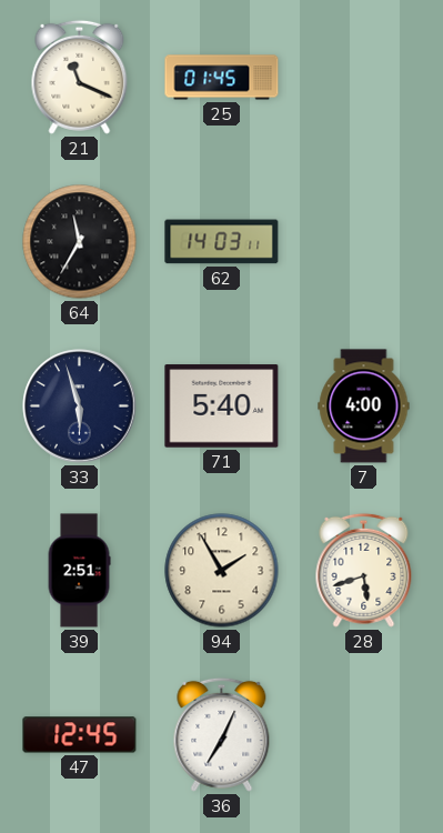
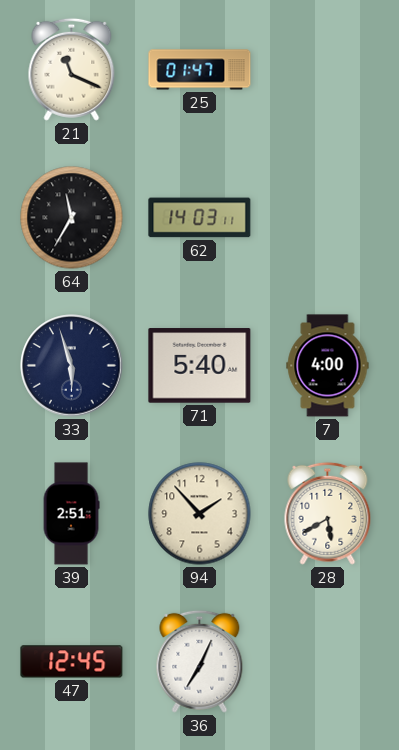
25: 01:45 -> 01:47
94: 1:55 -> 1:53
28: 5:42 -> 5:40
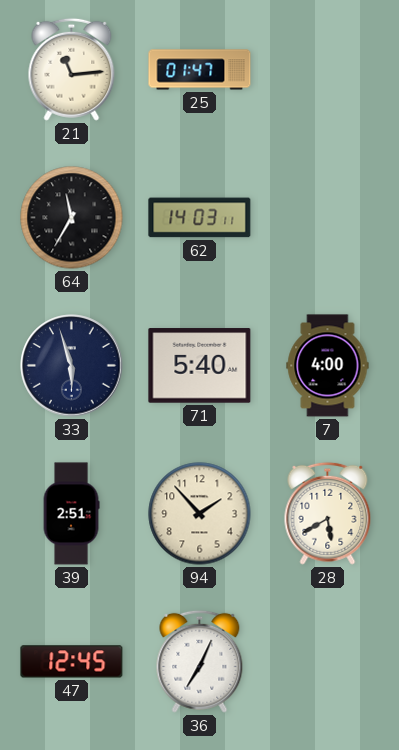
21: 11:19 -> 11:14
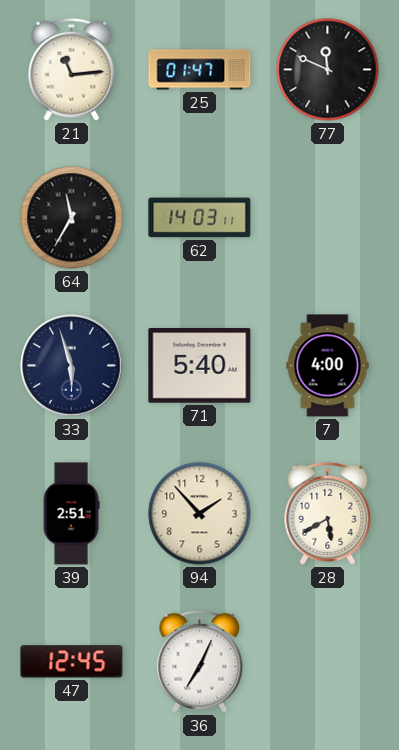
77: none -> 11:49
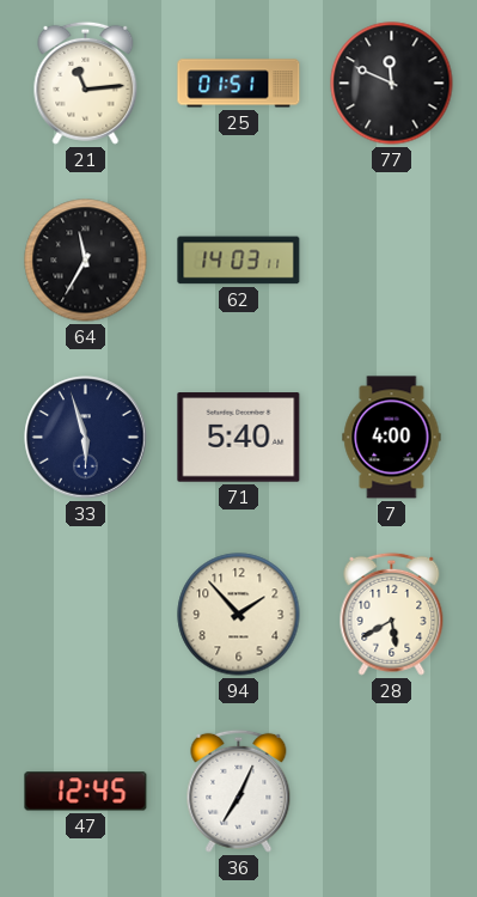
25: 01:47 -> 01:51
39: 2:51 -> none
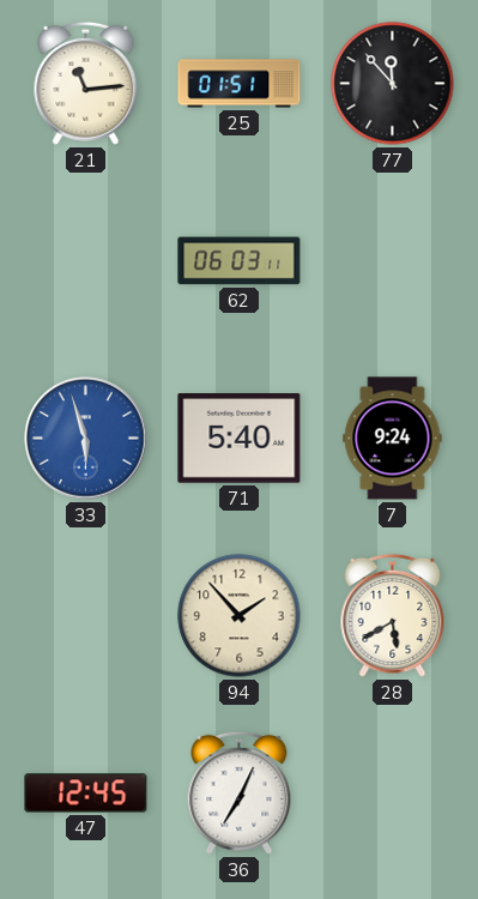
77: 11:49 -> 11:53
64: 11:35 -> none
62: 14:03 -> 06:03
33 dial: navy -> blue
7: 4:00 -> 9:24
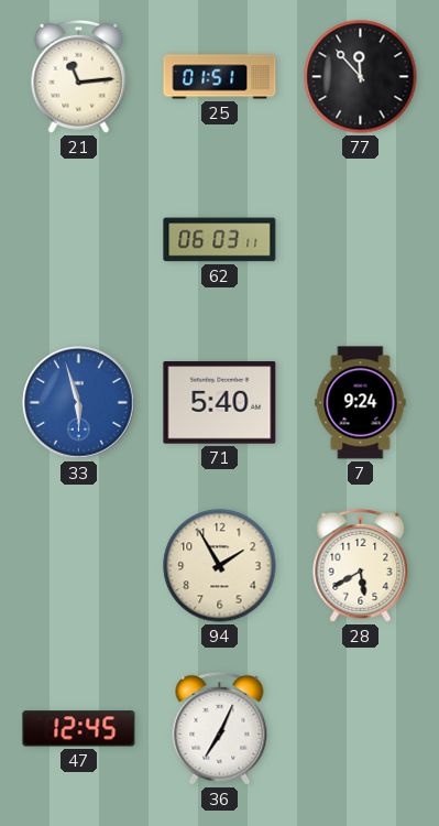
94: 1:53 -> 1:55
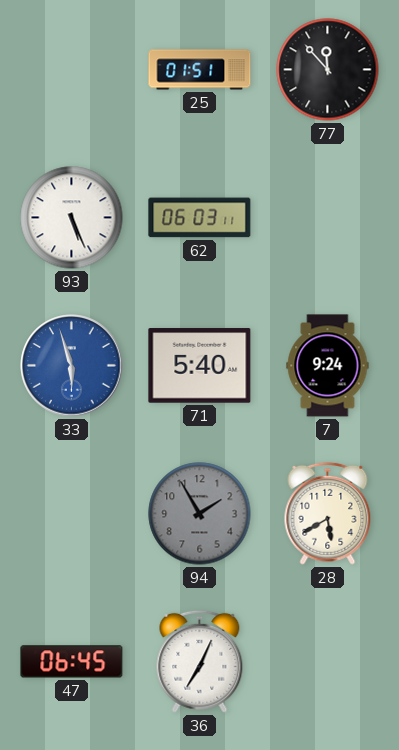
21: 11:14 -> none
93: none -> 5:26
94 dial: cream -> grey
47: 12:45 -> 06:45
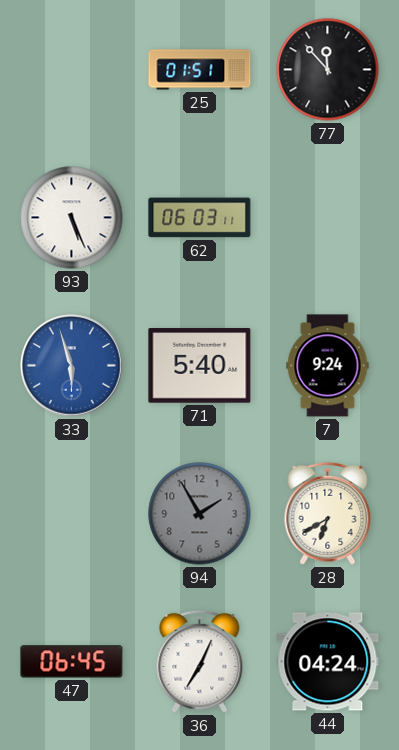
28: 5:40 -> 6:40
44: none -> 04:24
